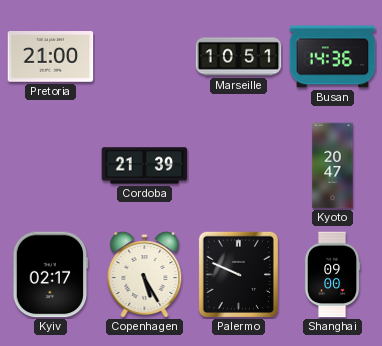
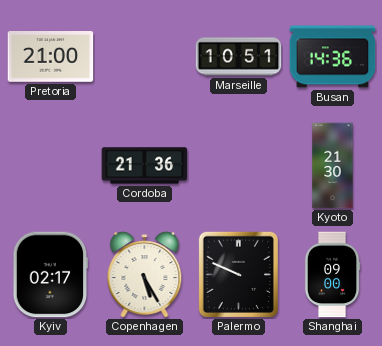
Cordoba: 21:39 -> 21:36
Kyoto: 20:47 -> 21:30
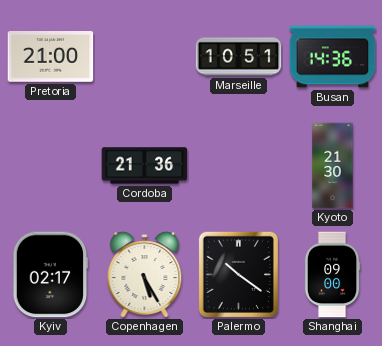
Palermo: 9:49 -> 10:21
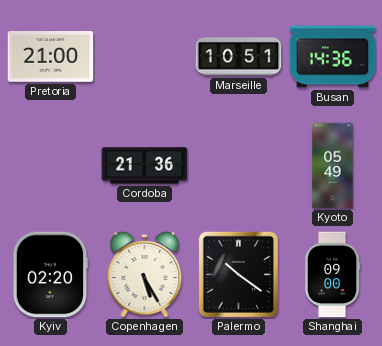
Kyoto: 21:30 -> 05:49
Kyiv: 02:17 -> 02:20
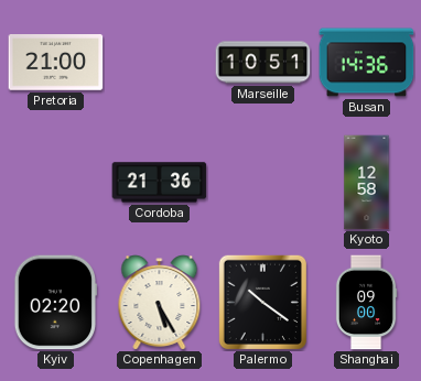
Kyoto: 05:49 -> 12:58
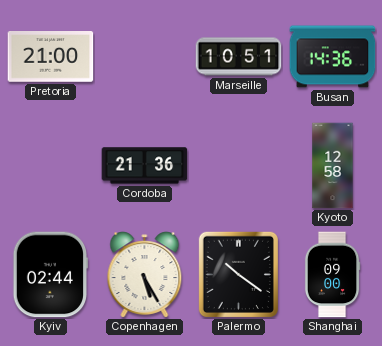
Kyiv: 02:20 -> 02:44
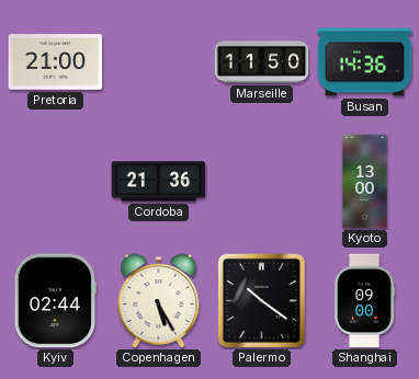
Marseille: 10:51 -> 11:50
Kyoto: 12:58 -> 13:00
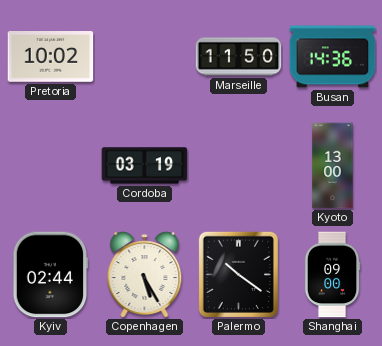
Pretoria: 21:00 -> 10:02
Cordoba: 21:36 -> 03:19
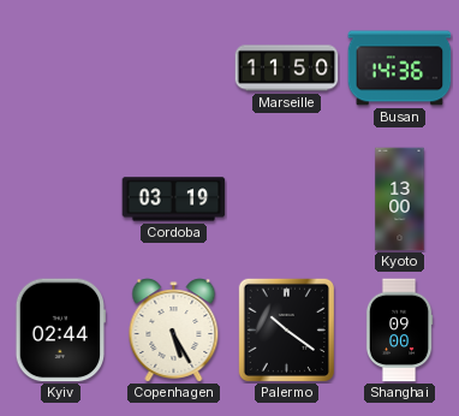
Pretoria: 10:02 -> none
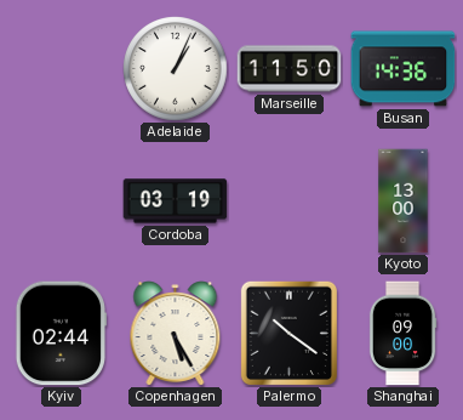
Adelaide: none -> 1:04
